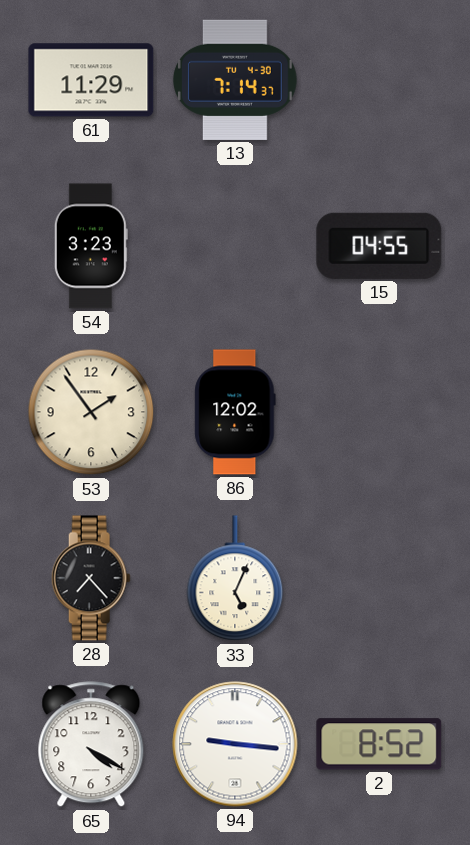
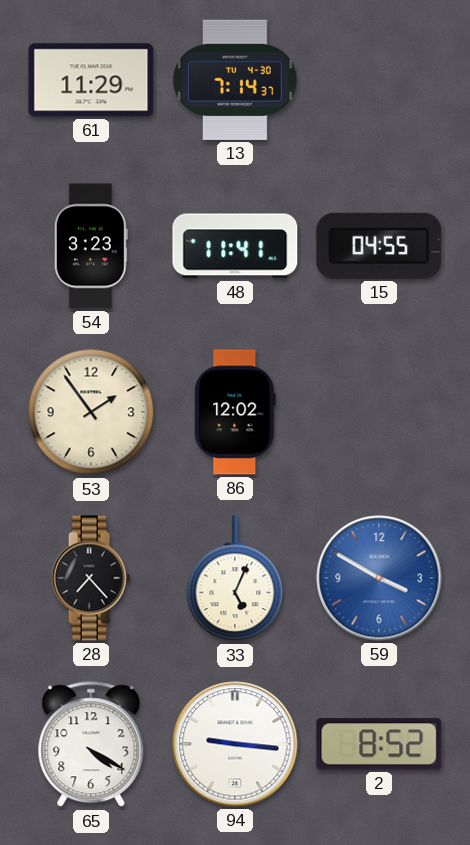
48: none -> 11:41
59: none -> 3:50
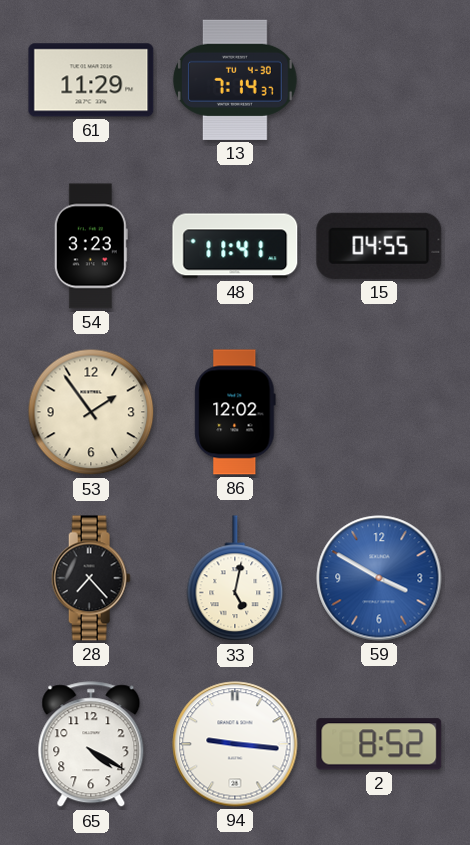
33: 5:04 -> 5:02
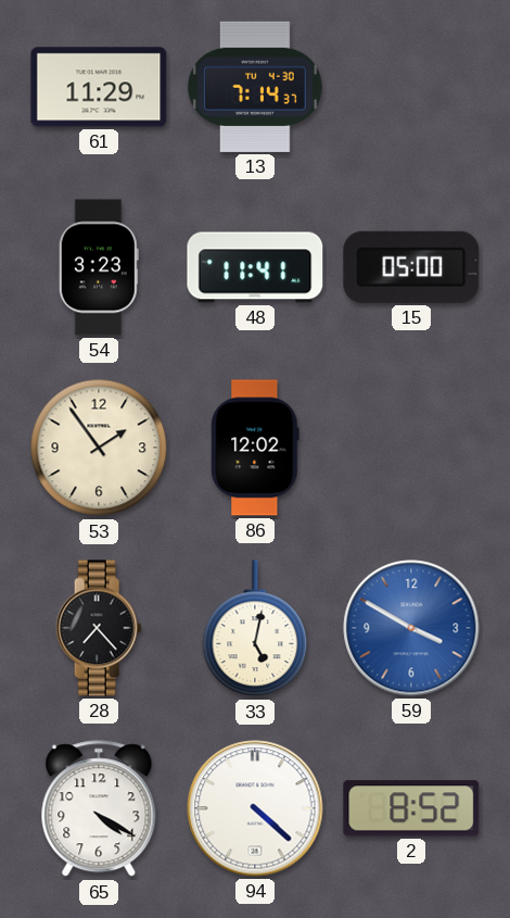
15: 04:55 -> 05:00
94: 9:16 -> 4:22
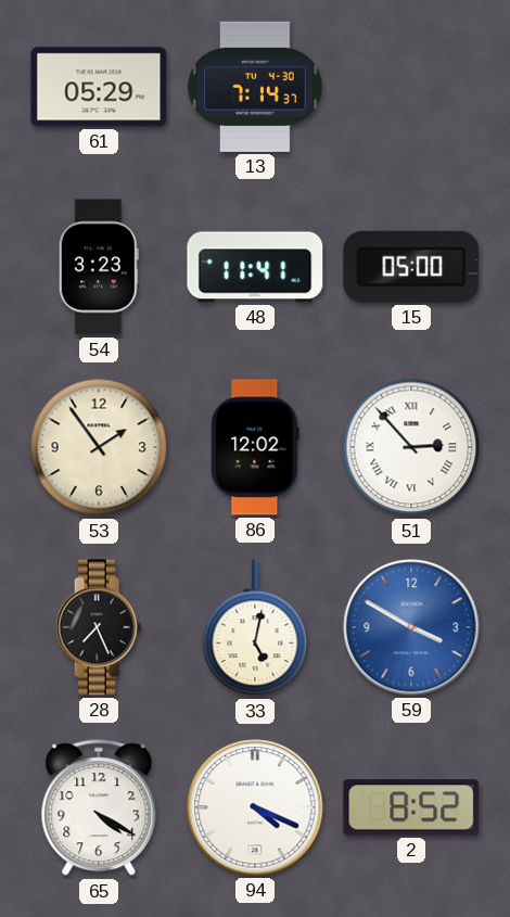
61: 11:29 -> 05:29
51: none -> 2:53
28: 7:23 -> 7:26
94: 4:22 -> 4:19
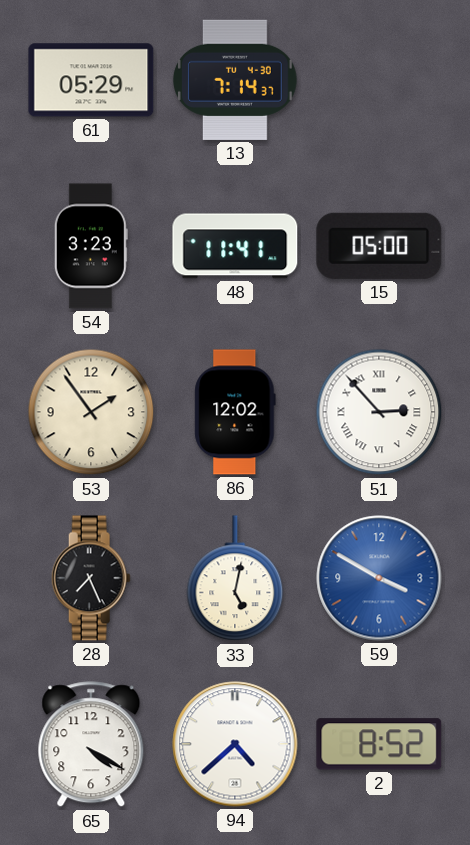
94: 4:19 -> 4:38
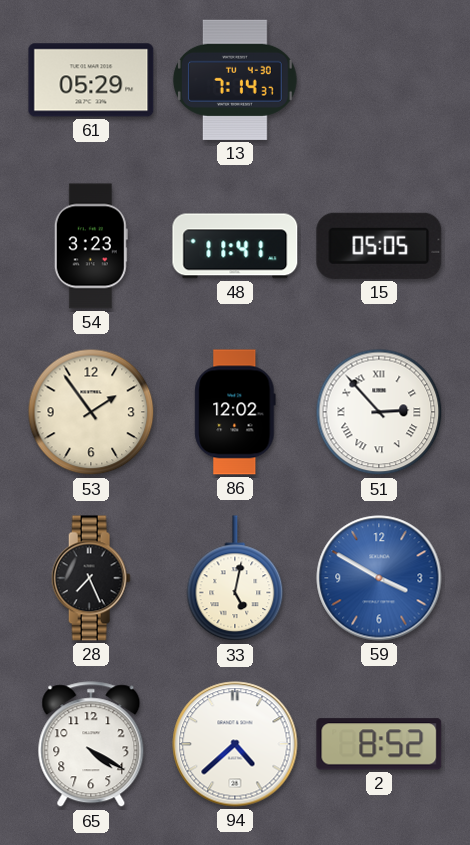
15: 05:00 -> 05:05
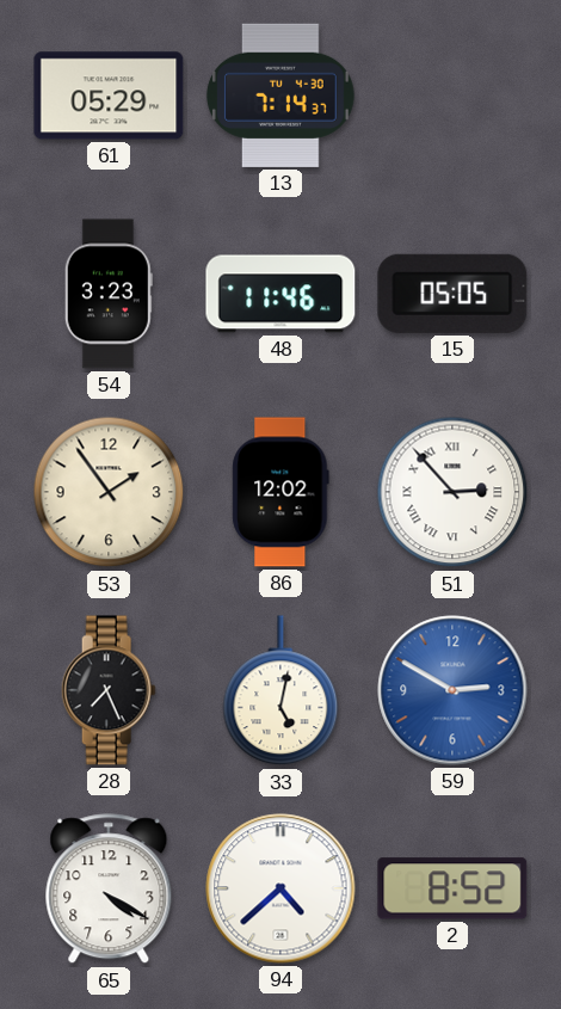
48: 11:41 -> 11:46
59: 3:50 -> 2:50
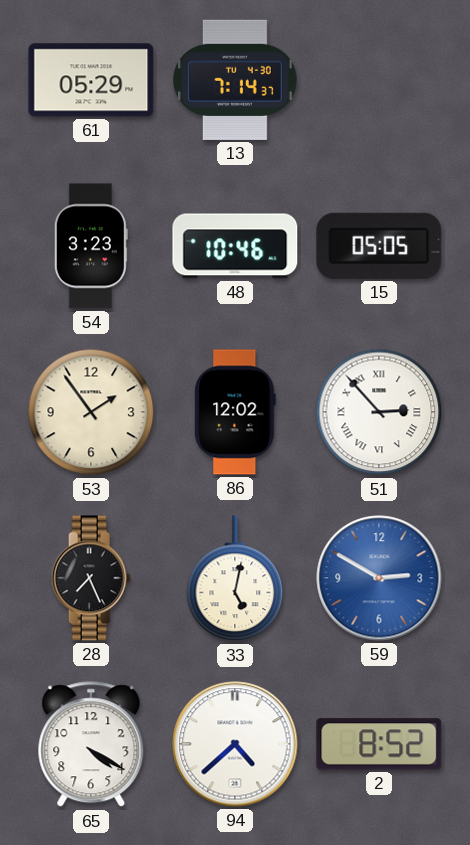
48: 11:46 -> 10:46
